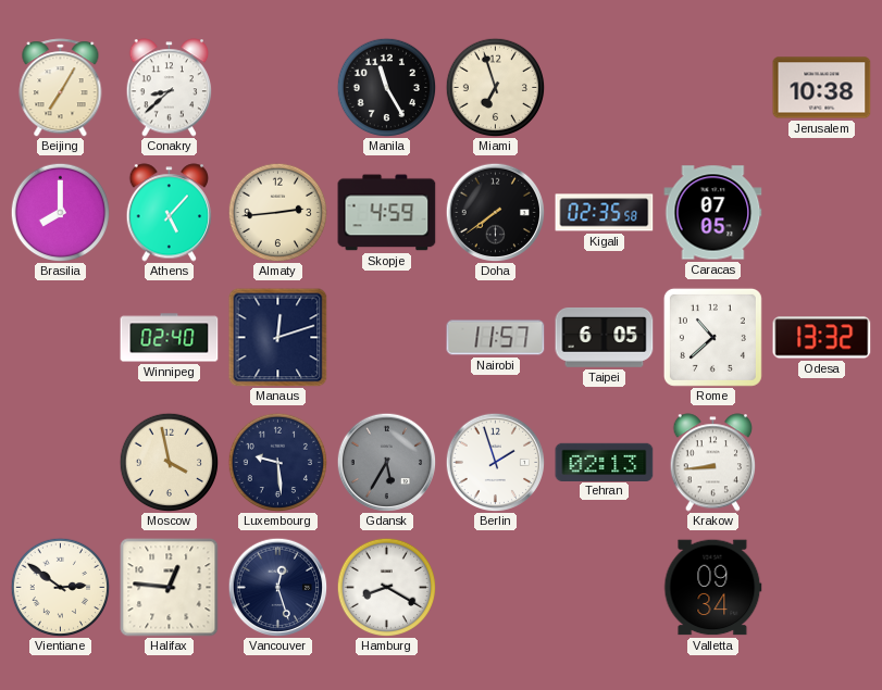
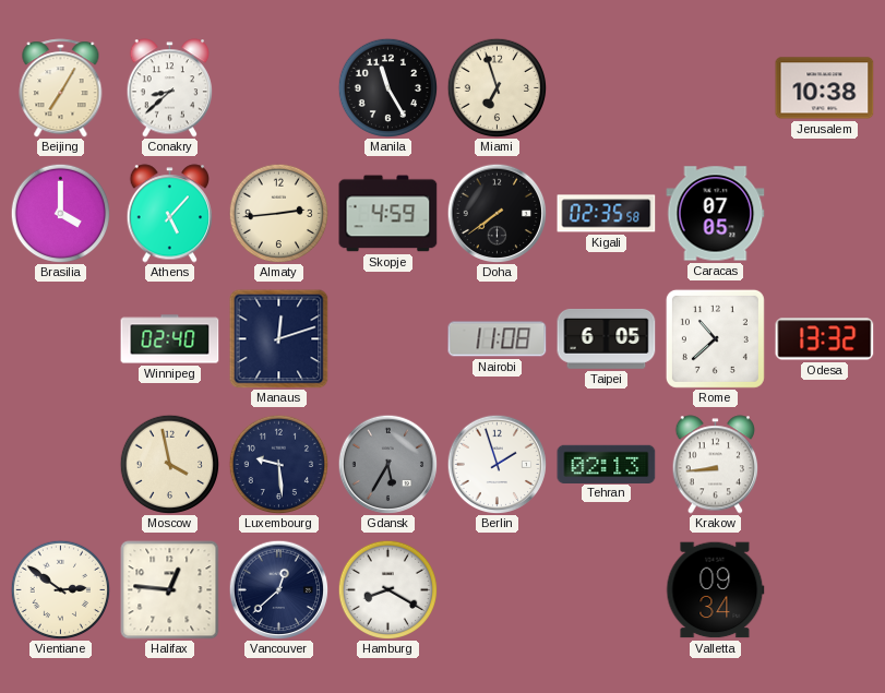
Brasilia: 8:00 -> 4:00
Nairobi: 11:57 -> 11:08
Vancouver: 12:27 -> 12:38
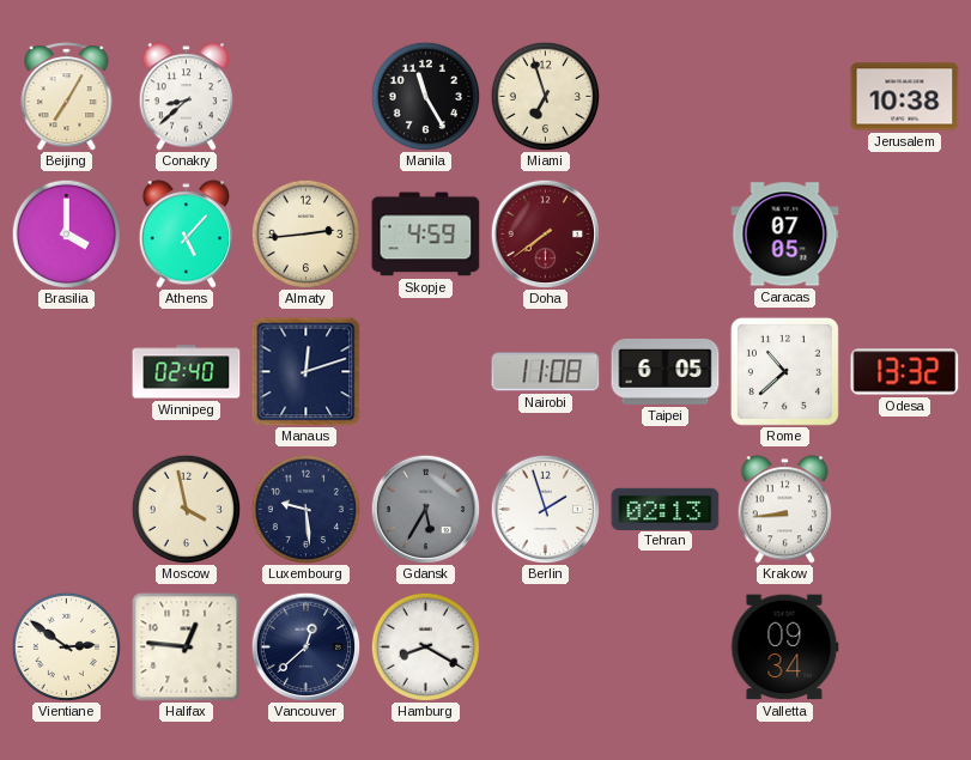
Doha dial: black -> burgundy
Kigali: 02:35 -> none
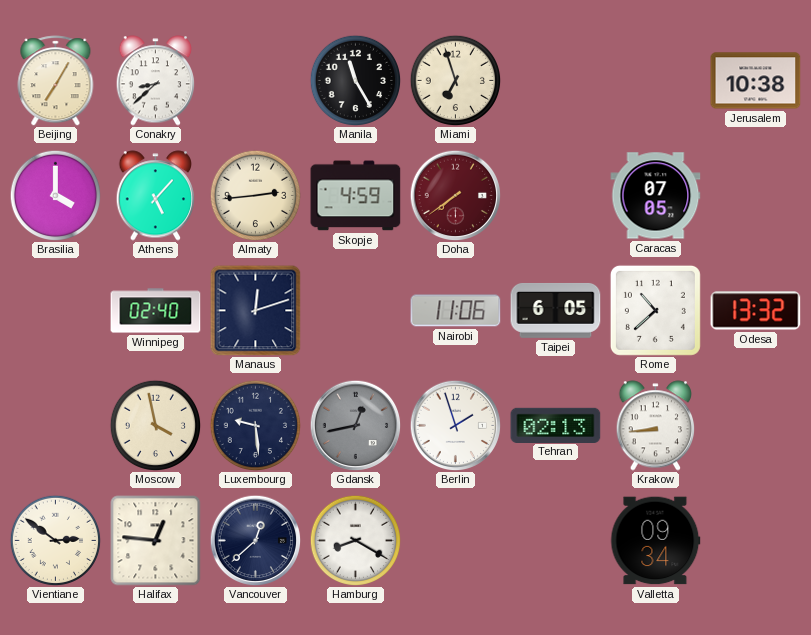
Nairobi: 11:08 -> 11:06
Gdansk: 5:35 -> 12:43
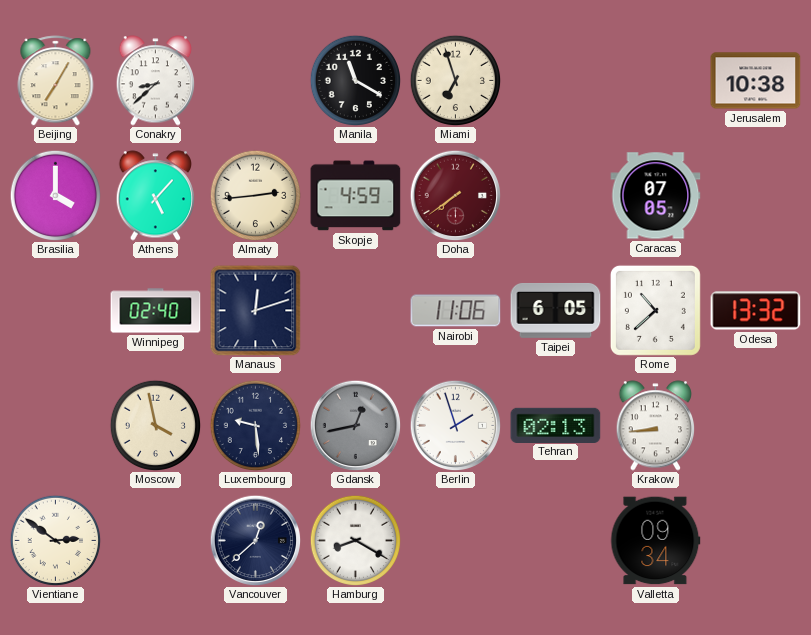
Manila: 11:25 -> 11:20
Halifax: 12:46 -> none
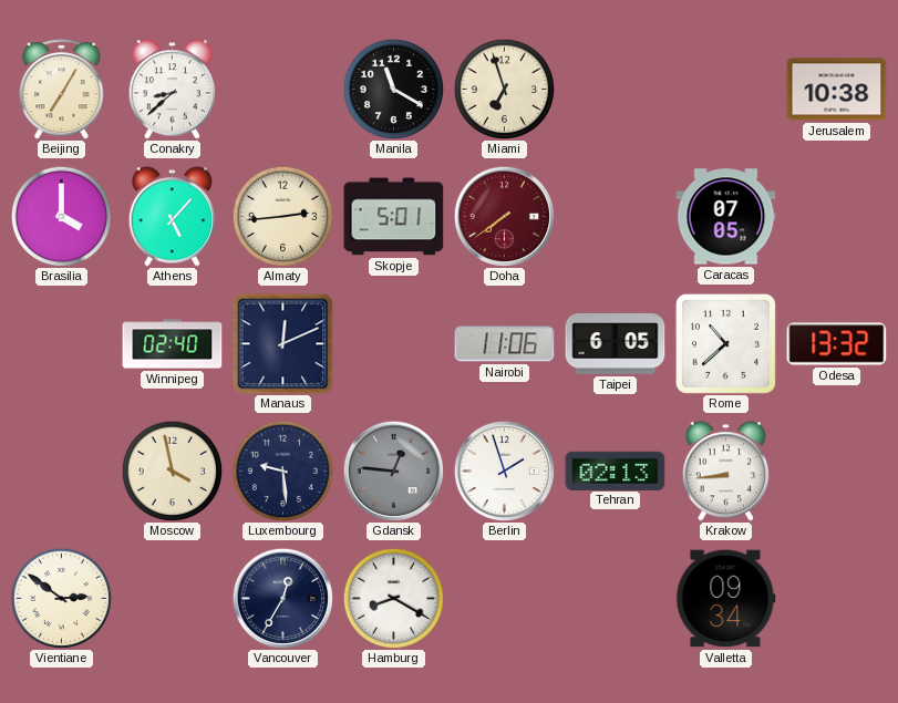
Skopje: 4:59 -> 5:01
Manaus: 12:12 -> 12:11
Gdansk: 12:43 -> 12:46
Vancouver: 12:38 -> 12:35
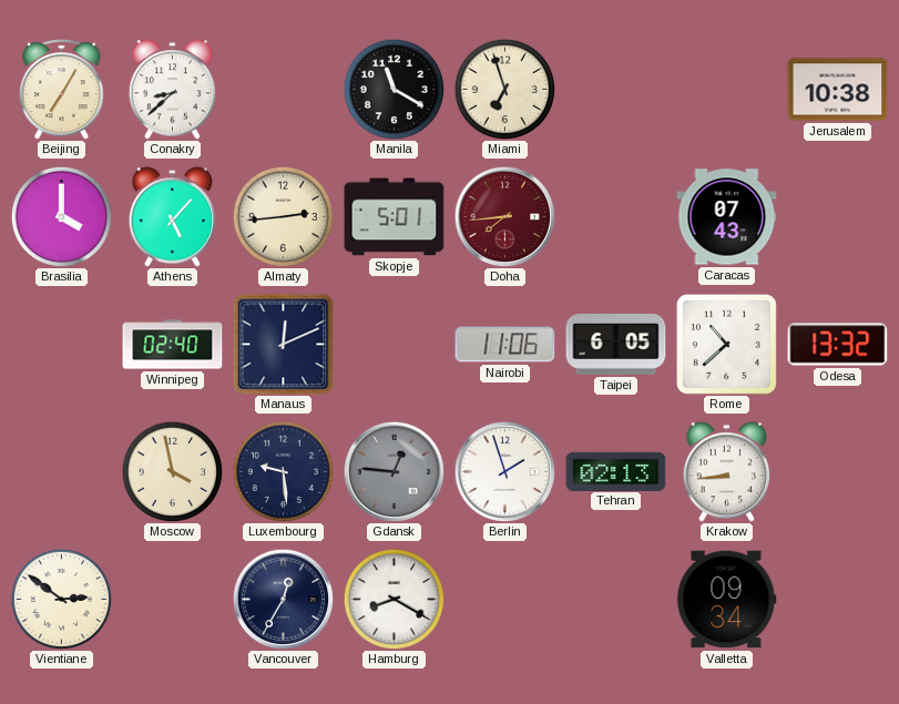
Doha: 7:39 -> 7:44
Caracas: 07:05 -> 07:43
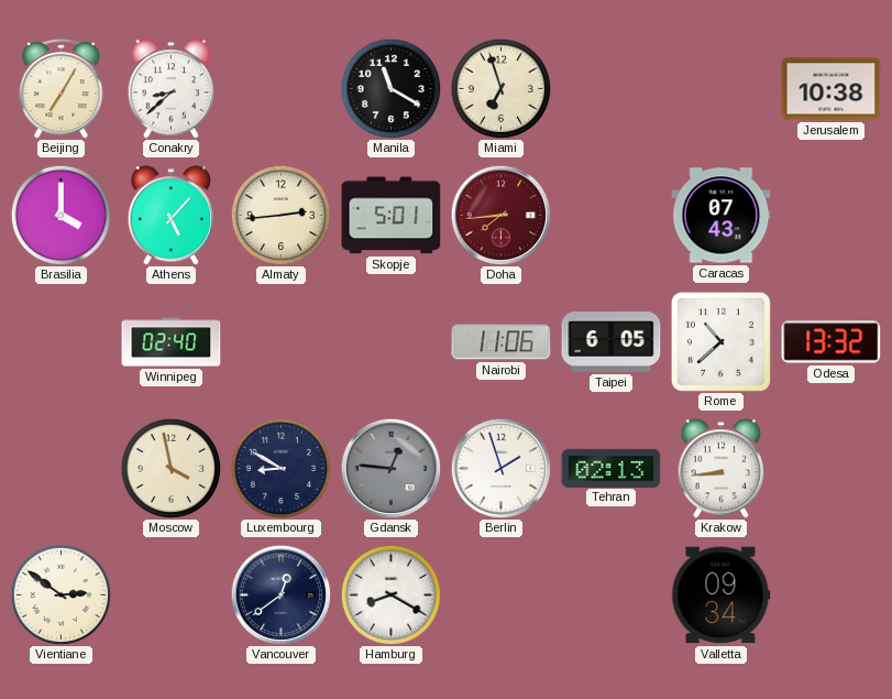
Manaus: 12:11 -> none
Luxembourg: 9:29 -> 8:50
Vancouver: 12:35 -> 12:39
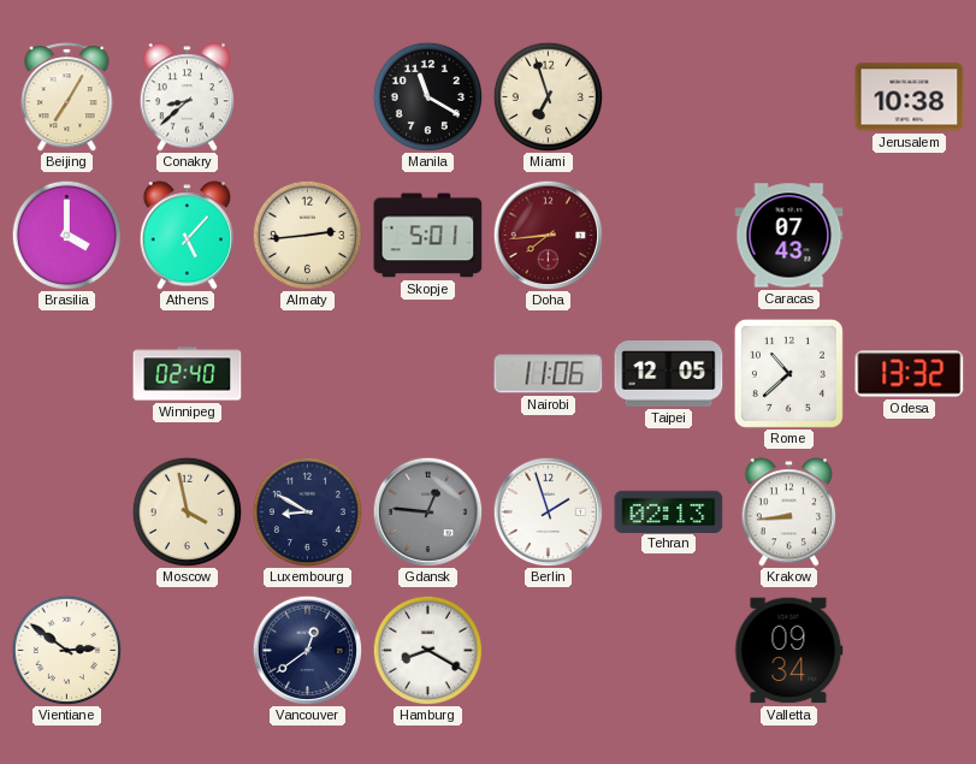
Taipei: 6:05 -> 12:05
